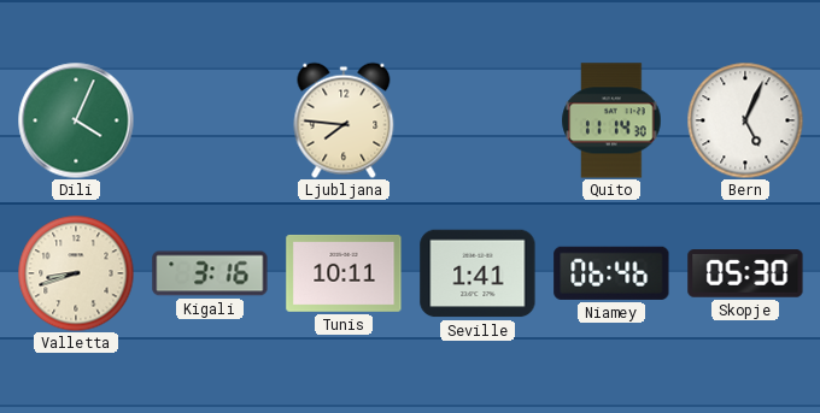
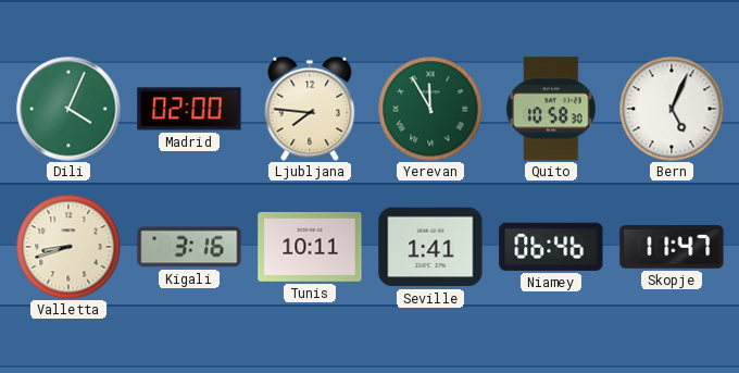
Madrid: none -> 02:00
Yerevan: none -> 11:55
Quito: 11:14 -> 10:58
Skopje: 05:30 -> 11:47
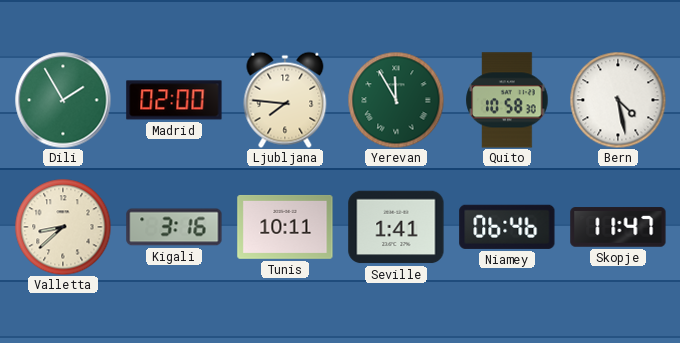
Dili: 4:04 -> 1:55
Bern: 5:04 -> 4:28
Valletta: 8:42 -> 8:38
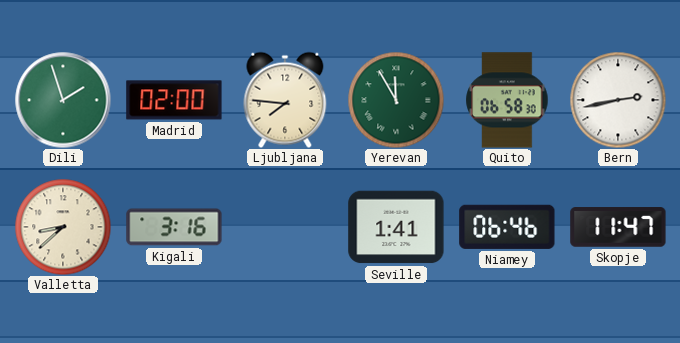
Dili: 1:55 -> 1:57
Quito: 10:58 -> 06:58
Bern: 4:28 -> 2:43
Tunis: 10:11 -> none
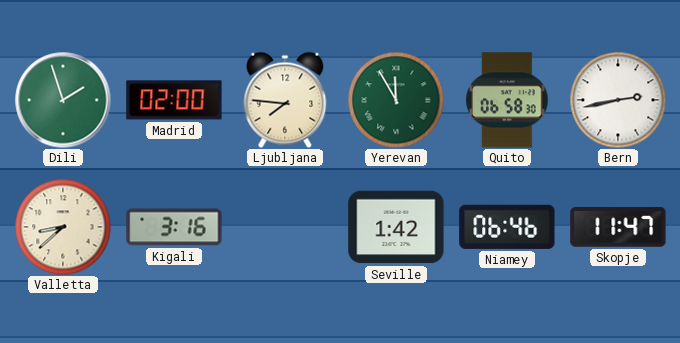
Seville: 1:41 -> 1:42
